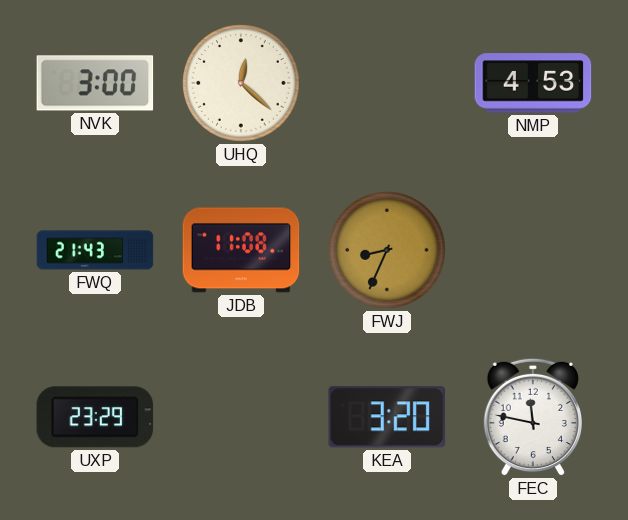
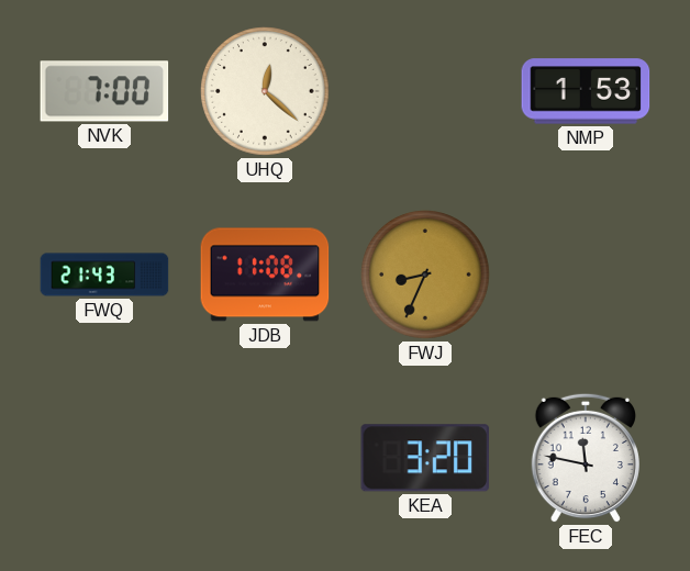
NVK: 3:00 -> 7:00
NMP: 4:53 -> 1:53
UXP: 23:29 -> none
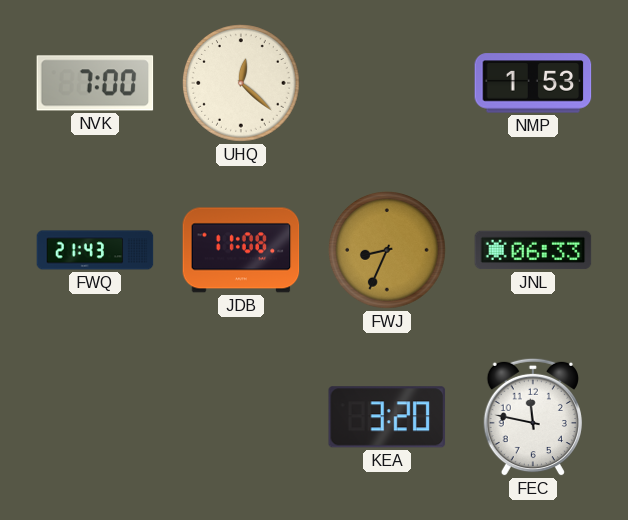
JNL: none -> 06:33
